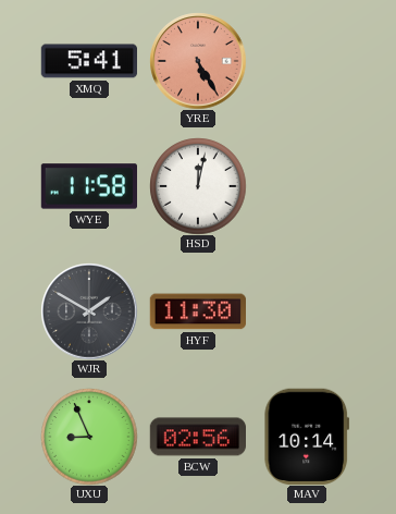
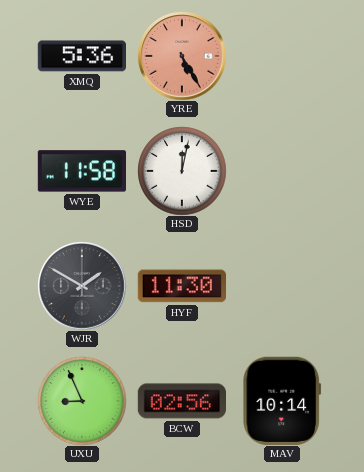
XMQ: 5:41 -> 5:36
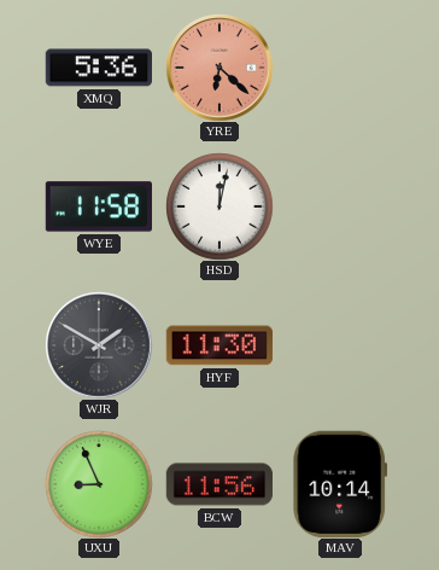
YRE: 5:25 -> 6:22
BCW: 02:56 -> 11:56
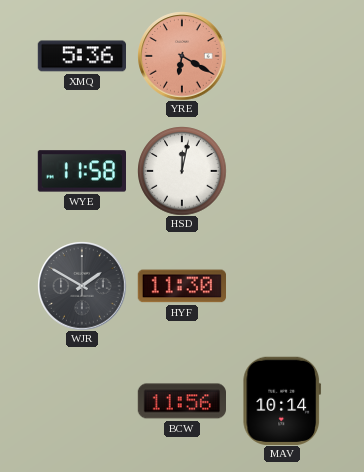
YRE: 6:22 -> 6:20
UXU: 8:56 -> none
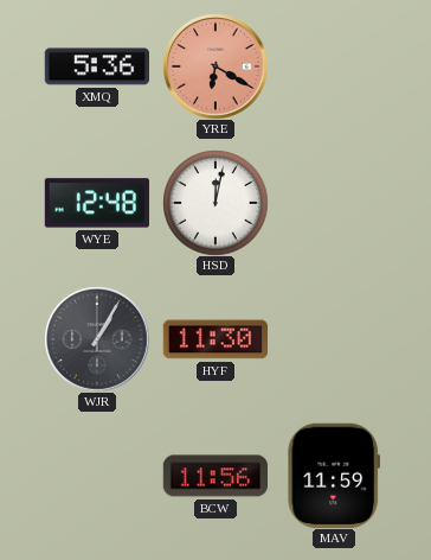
WYE: 11:58 -> 12:48
WJR: 1:50 -> 1:05
MAV: 10:14 -> 11:59
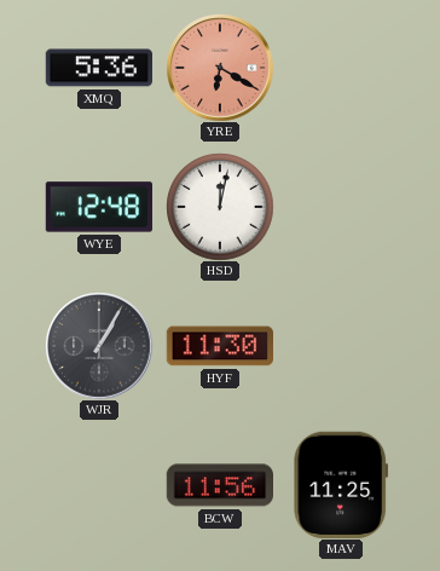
MAV: 11:59 -> 11:25
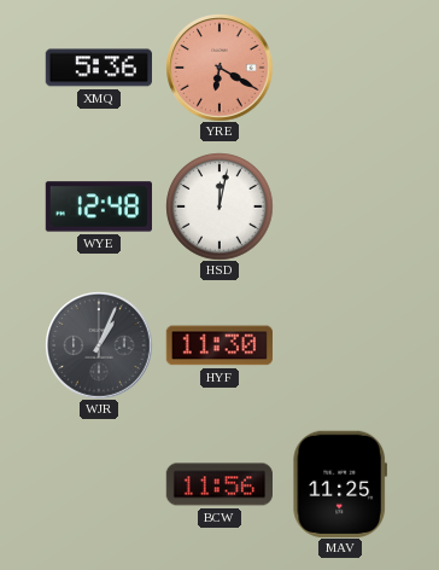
WJR: 1:05 -> 1:04
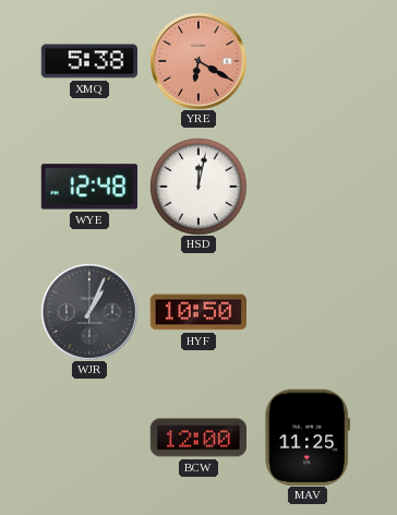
XMQ: 5:36 -> 5:38
HYF: 11:30 -> 10:50
BCW: 11:56 -> 12:00
